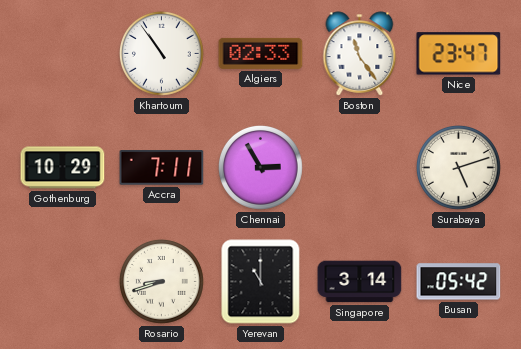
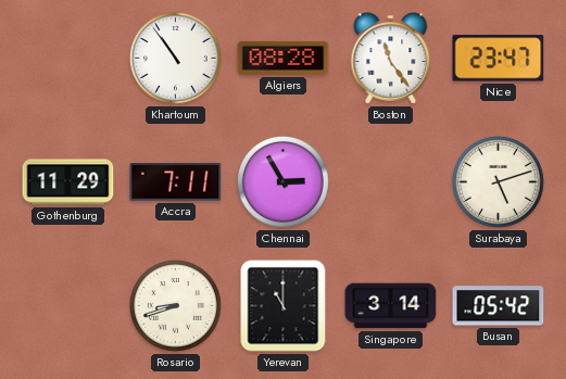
Algiers: 02:33 -> 08:28
Gothenburg: 10:29 -> 11:29
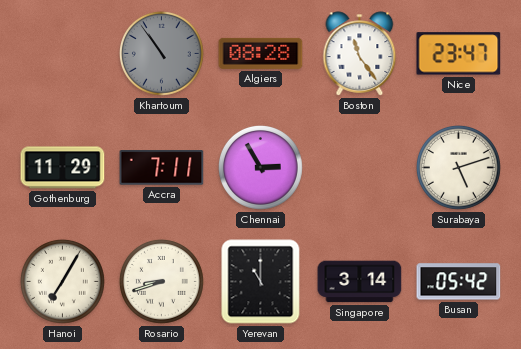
Khartoum dial: white -> grey
Hanoi: none -> 7:05
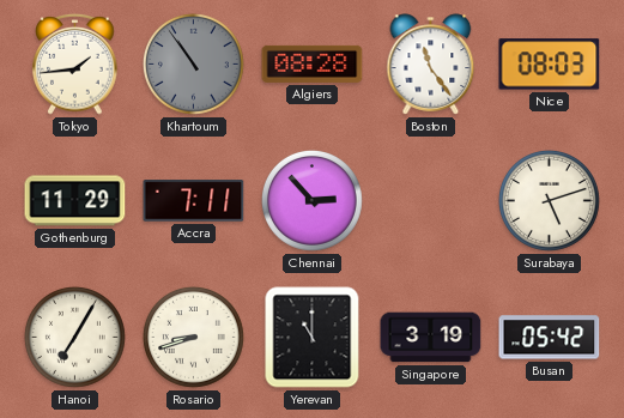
Tokyo: none -> 1:44
Nice: 23:47 -> 08:03
Chennai: 2:55 -> 2:53
Singapore: 3:14 -> 3:19
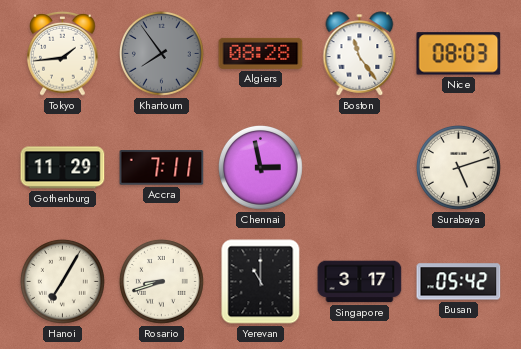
Khartoum: 10:54 -> 7:54
Chennai: 2:53 -> 2:58
Singapore: 3:19 -> 3:17
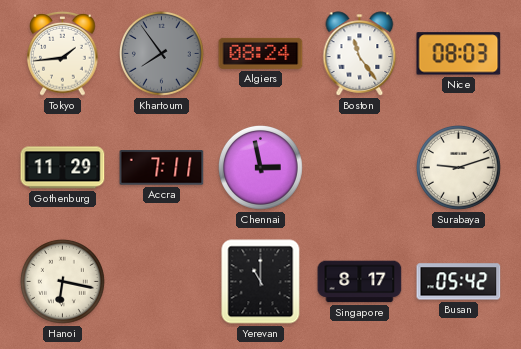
Algiers: 08:28 -> 08:24
Surabaya: 5:12 -> 9:12
Hanoi: 7:05 -> 6:17
Rosario: 8:42 -> none
Singapore: 3:17 -> 8:17
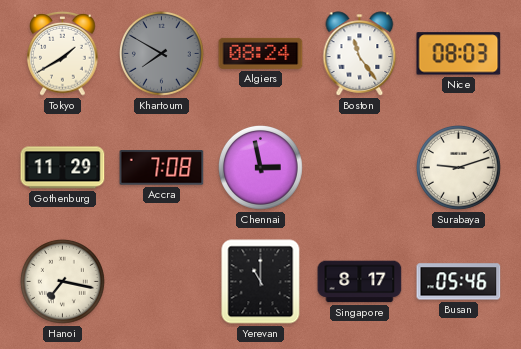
Tokyo: 1:44 -> 1:40
Khartoum: 7:54 -> 7:50
Accra: 7:11 -> 7:08
Hanoi: 6:17 -> 7:17
Busan: 05:42 -> 05:46
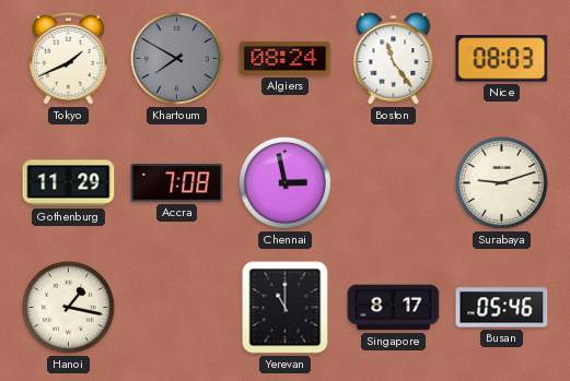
Tokyo: 1:40 -> 1:41
Hanoi: 7:17 -> 1:17
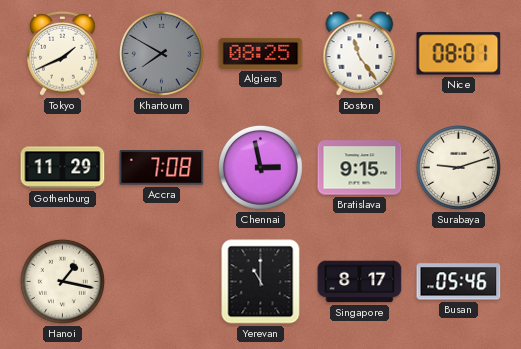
Algiers: 08:24 -> 08:25
Nice: 08:03 -> 08:01
Bratislava: none -> 9:15
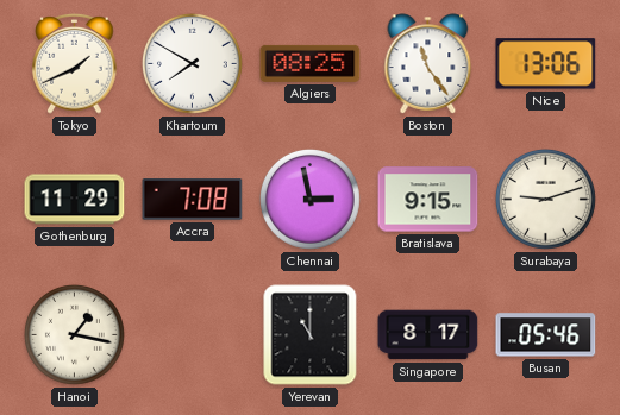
Khartoum dial: grey -> white
Nice: 08:01 -> 13:06
